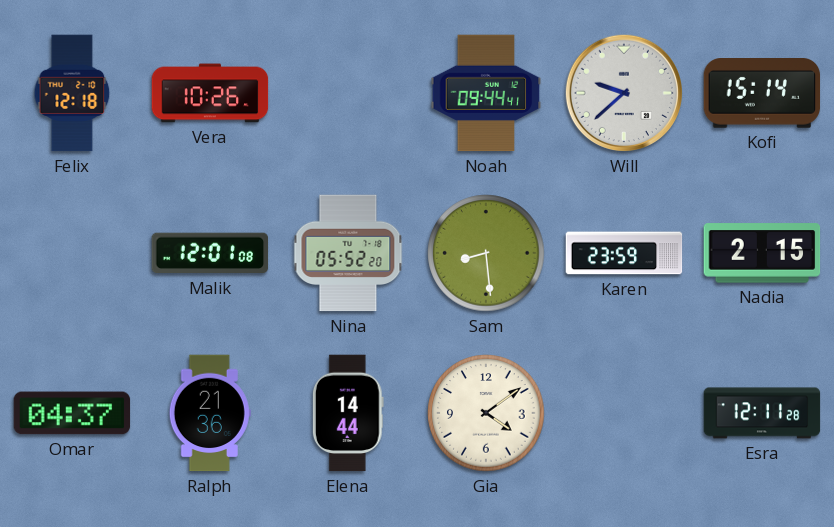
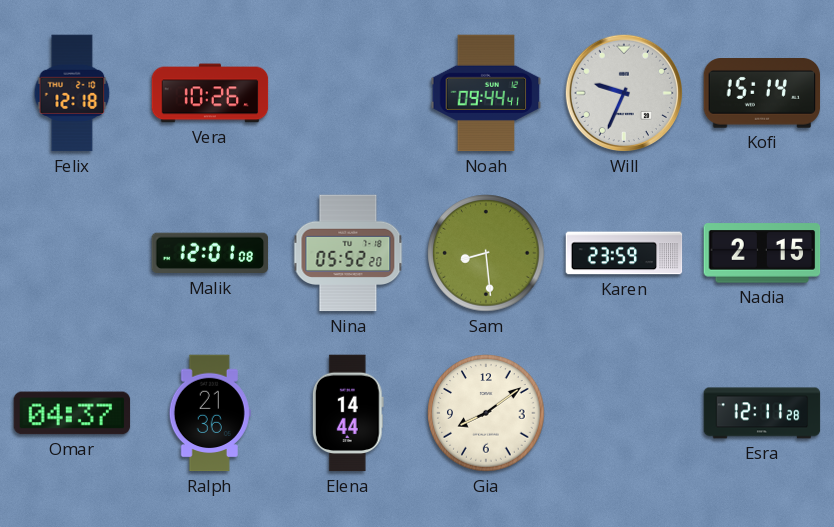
Will: 9:38 -> 9:34
Gia: 4:09 -> 8:09
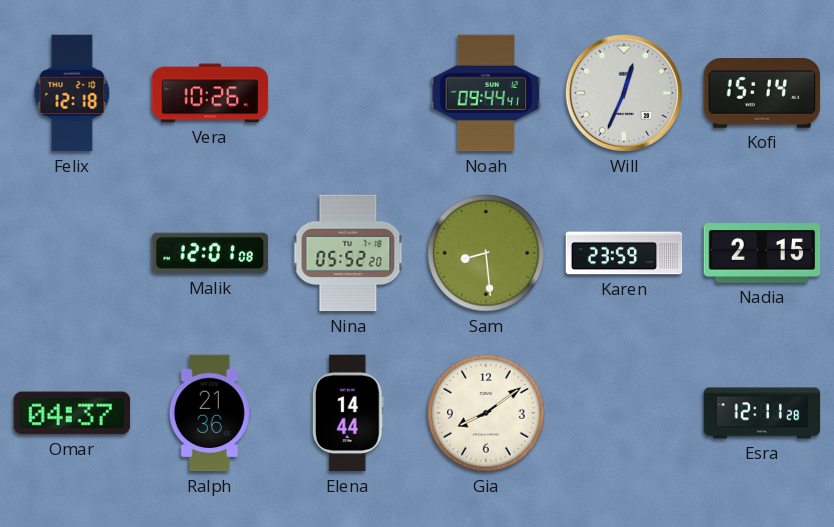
Will: 9:34 -> 12:34
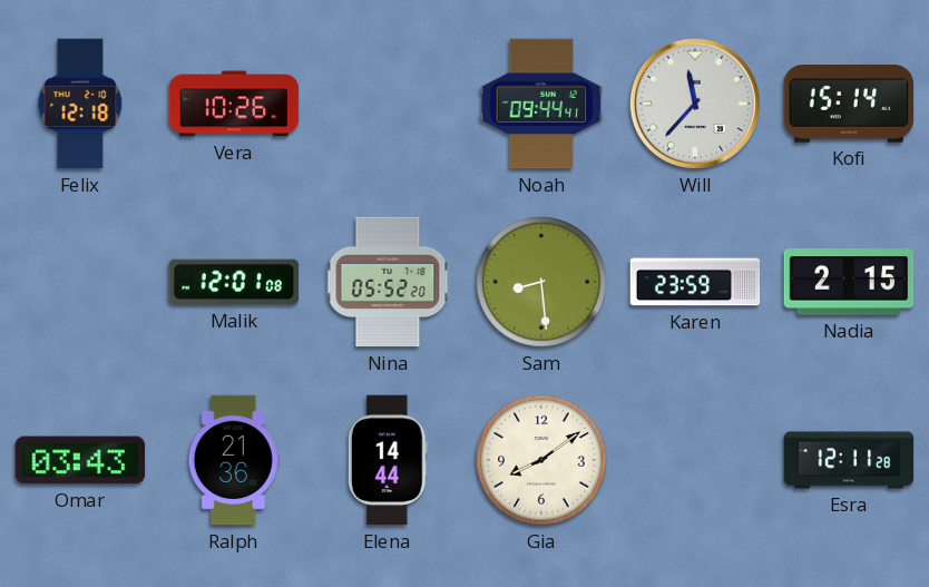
Will: 12:34 -> 11:37
Omar: 04:37 -> 03:43
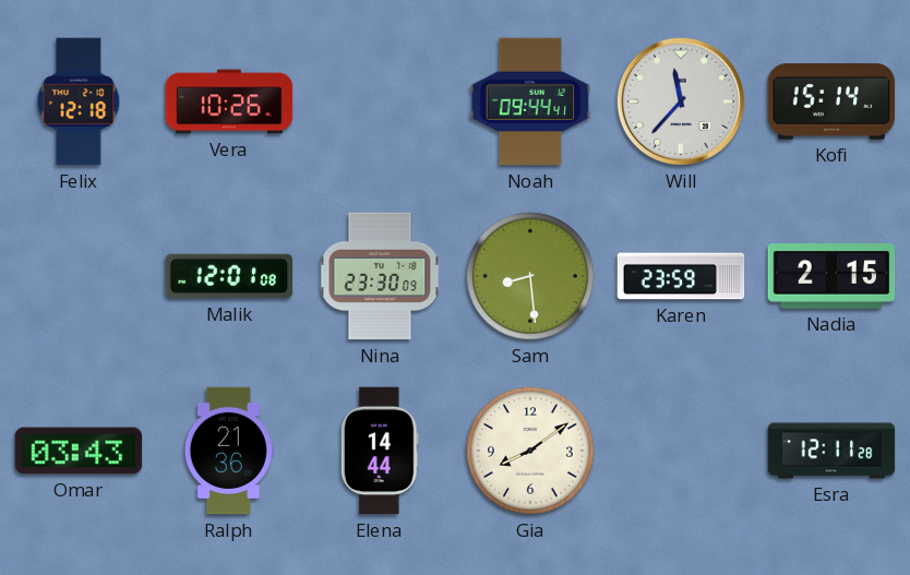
Nina: 05:52 -> 23:30
